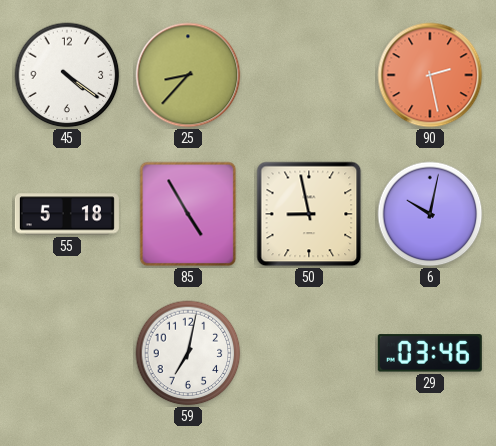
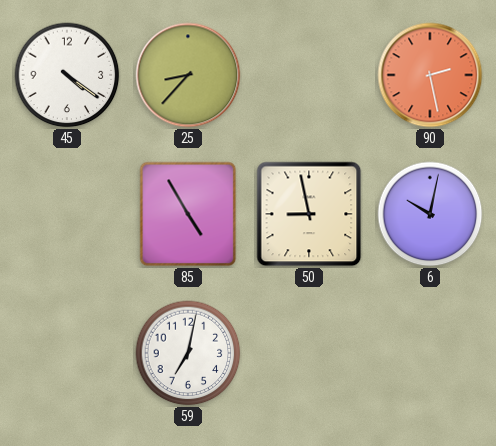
55: 5:18 -> none
29: 03:46 -> none
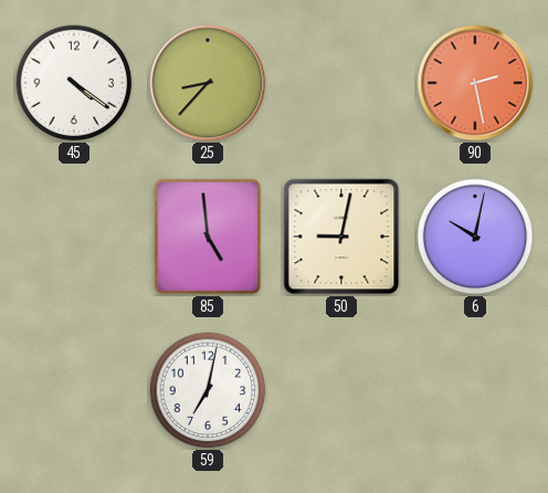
85: 4:55 -> 4:59
50: 8:58 -> 9:02
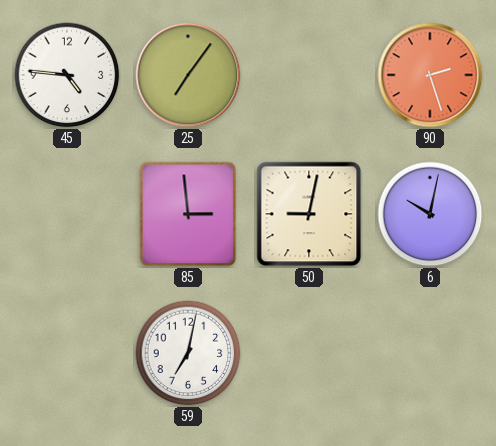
45: 4:21 -> 4:46
25: 8:37 -> 7:06
90: 2:28 -> 2:27
85: 4:59 -> 2:59
